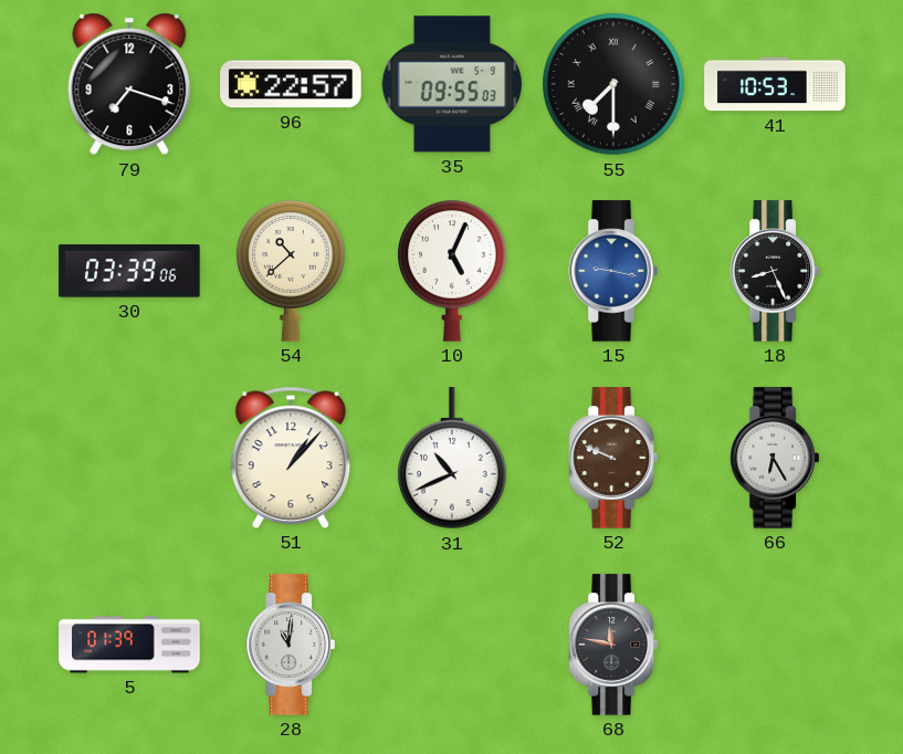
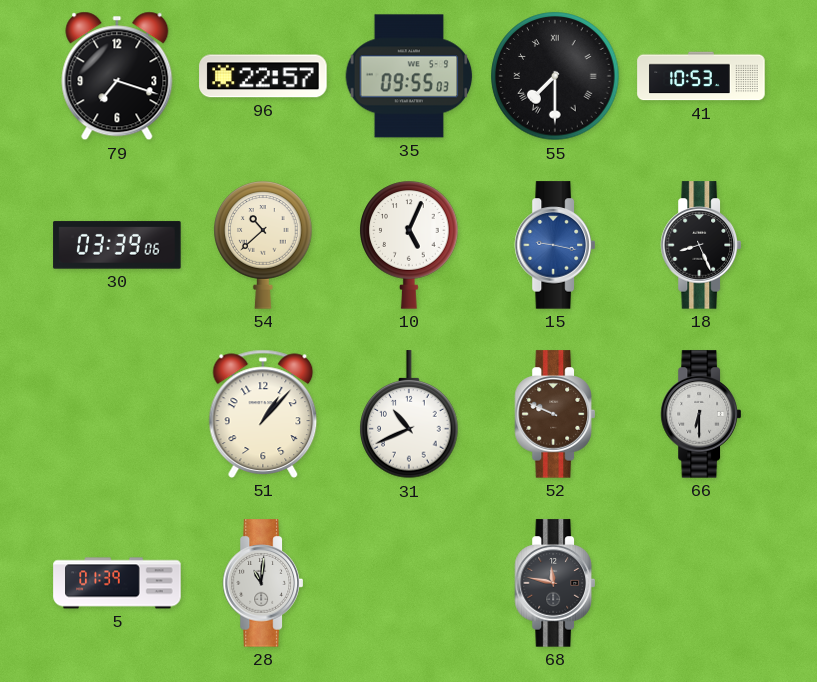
66: 6:25 -> 6:30
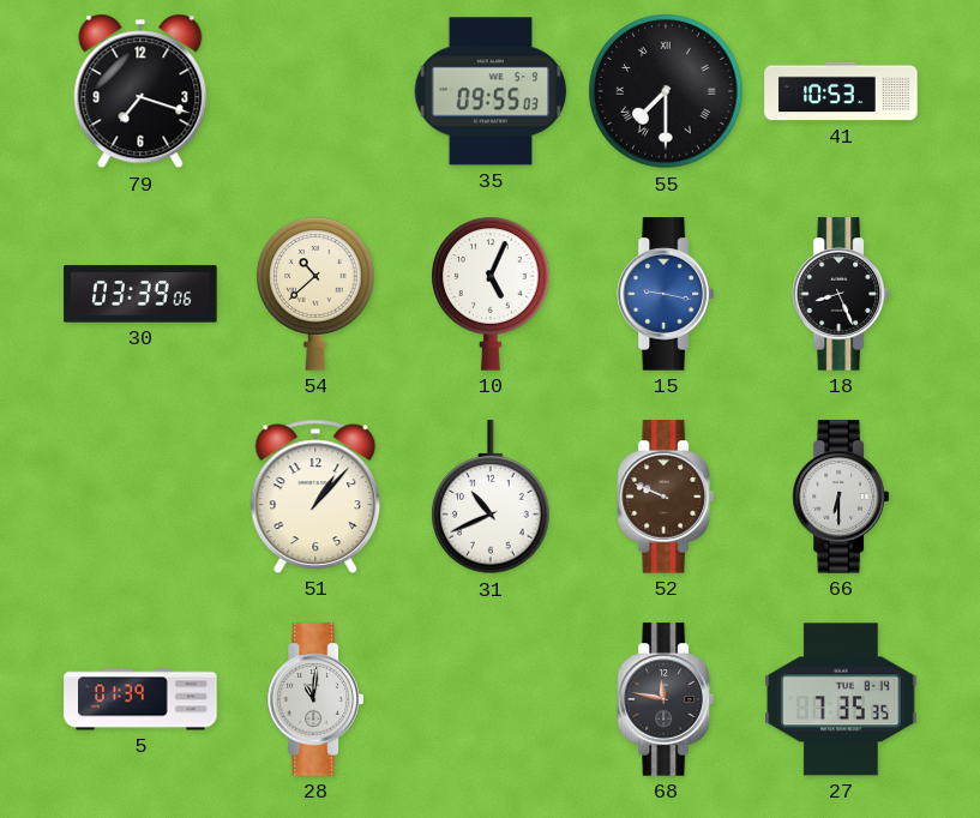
96: 22:57 -> none
27: none -> 7:35
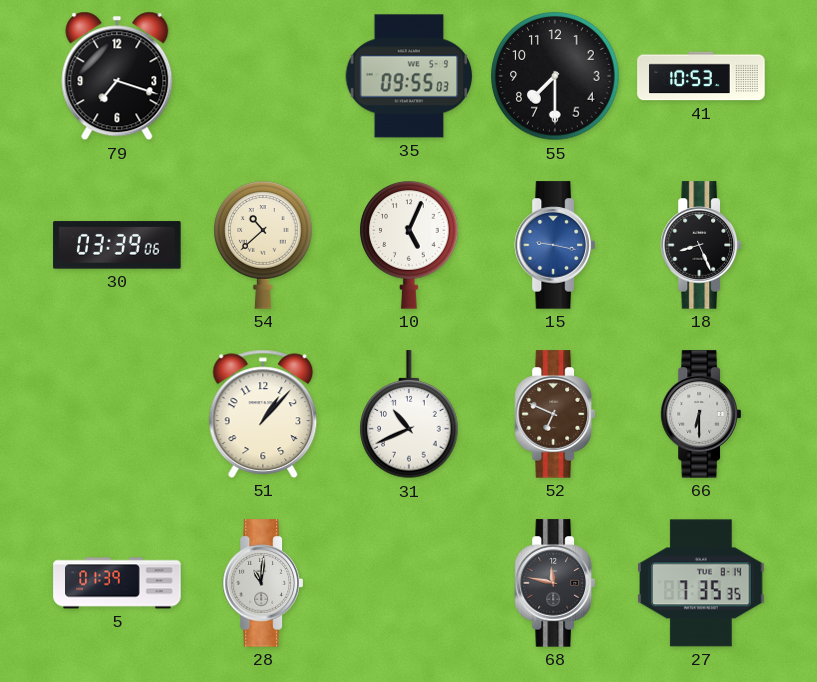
55 numerals: Roman -> Arabic
52: 9:49 -> 6:49
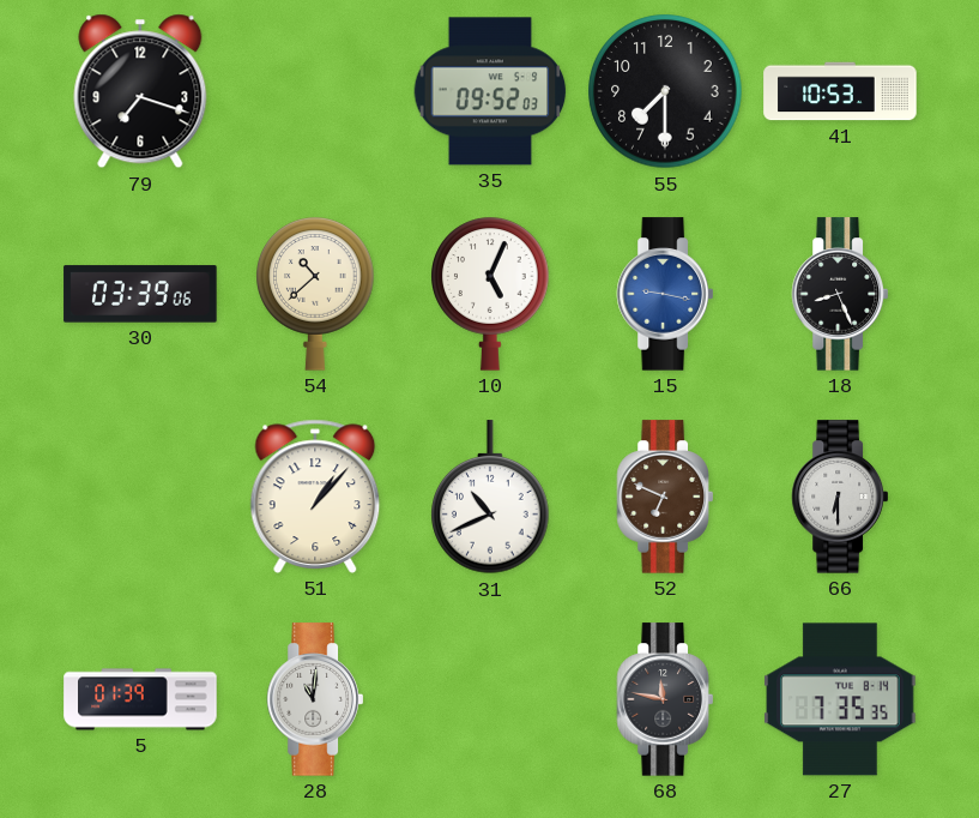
35: 09:55 -> 09:52
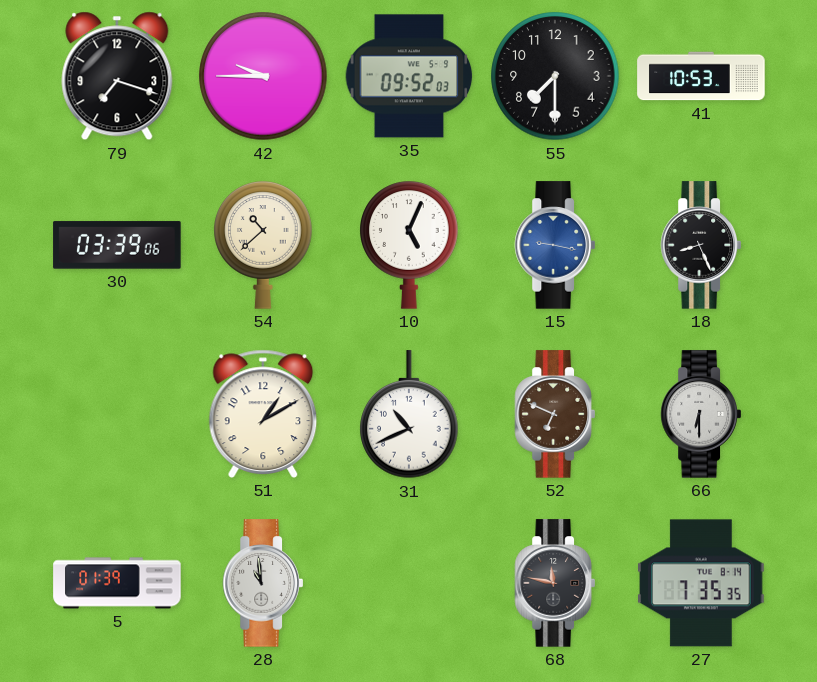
42: none -> 9:45
51: 1:07 -> 1:10
28: 11:01 -> 10:59
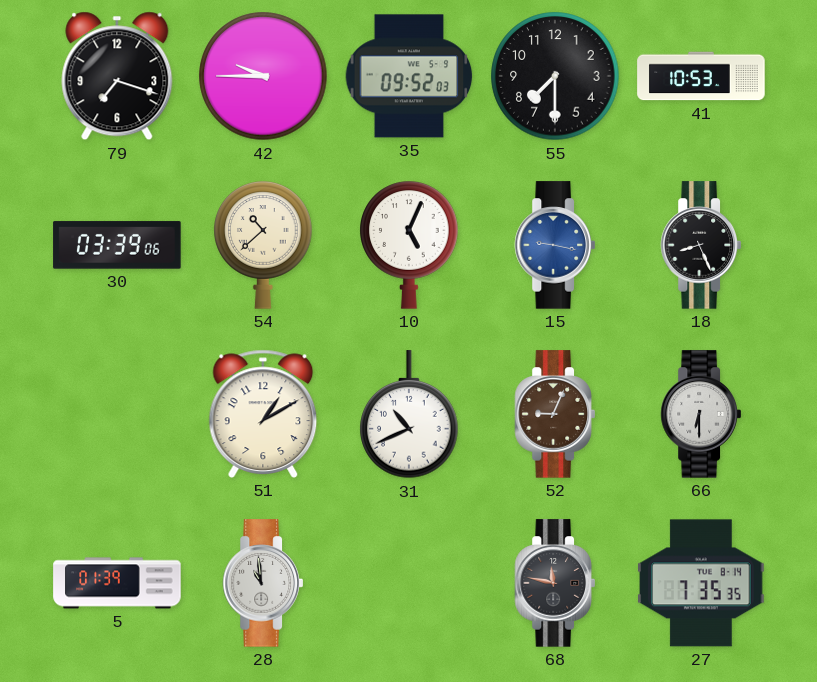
52: 6:49 -> 9:04
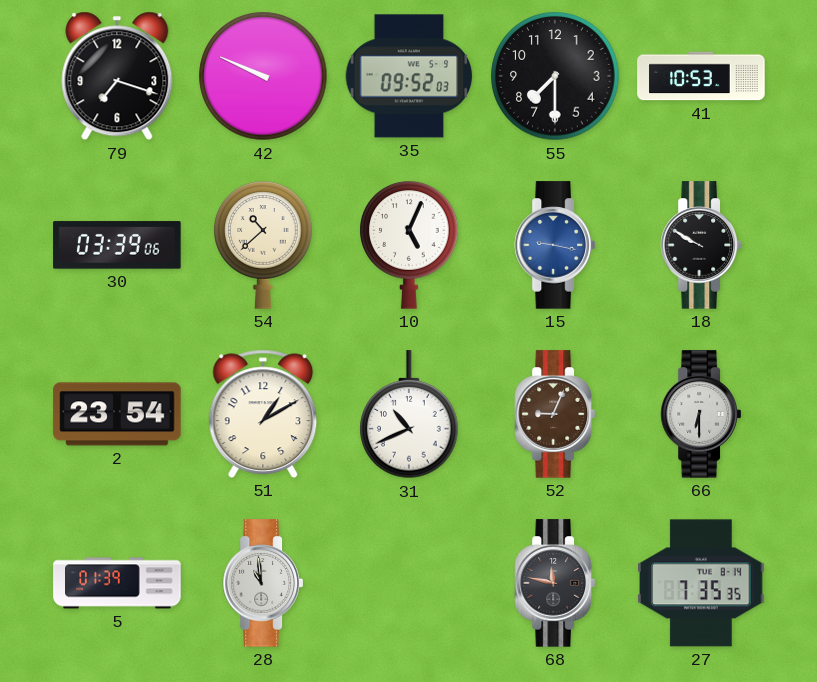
42: 9:45 -> 9:49
18: 8:26 -> 9:50
2: none -> 23:54
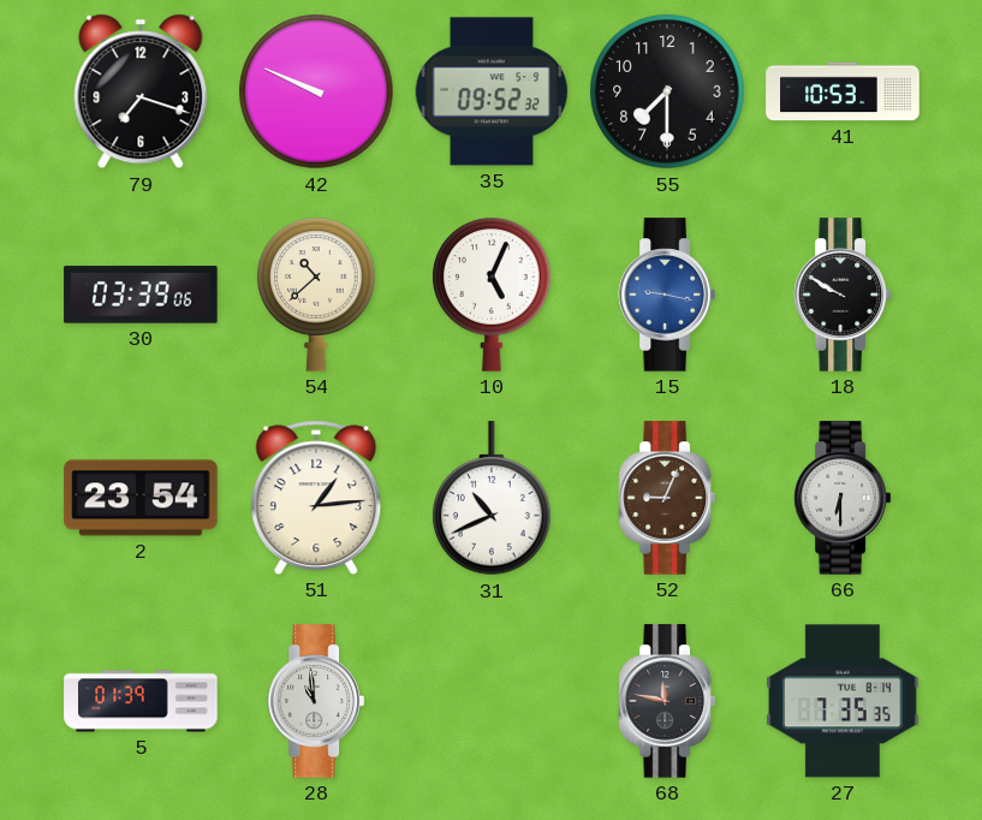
35: 09:52:03 -> 09:52:32
51: 1:10 -> 1:14
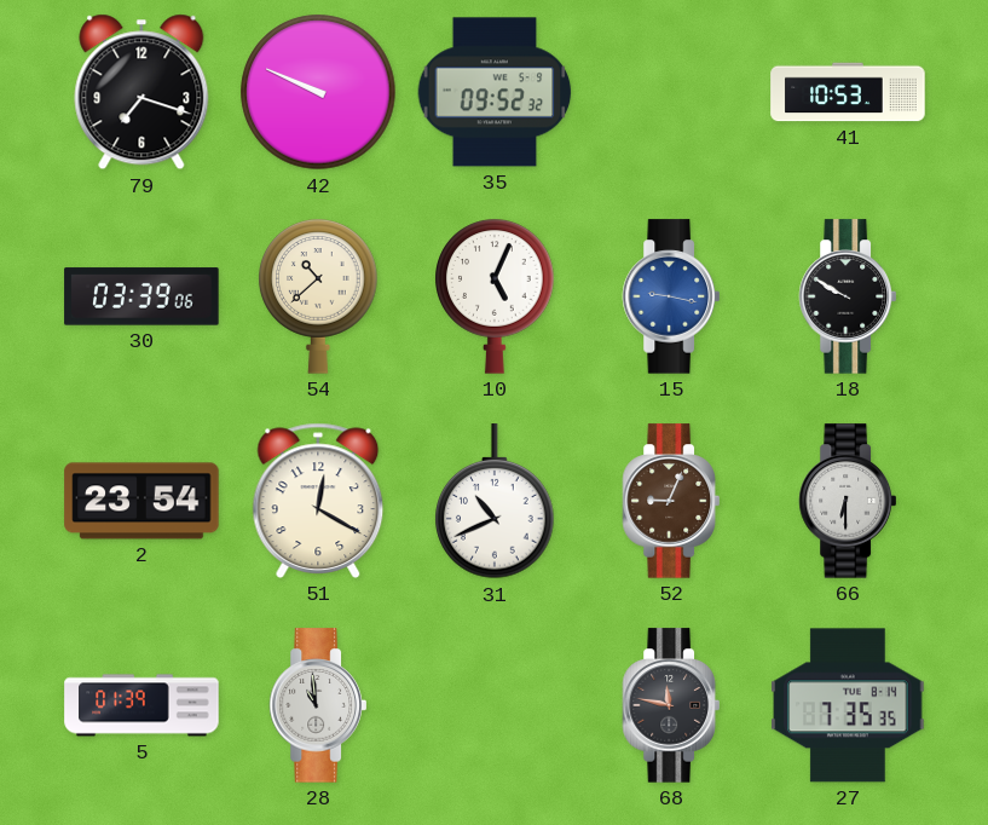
55: 7:30 -> none
51: 1:14 -> 12:20
